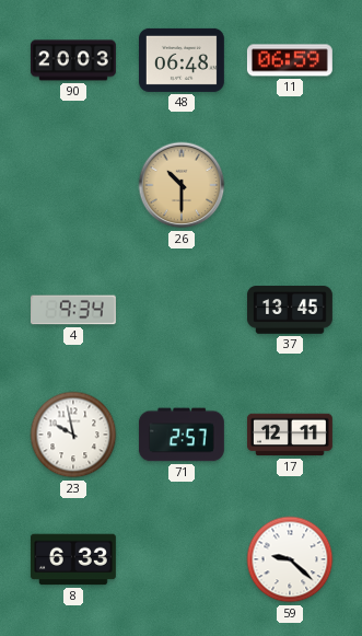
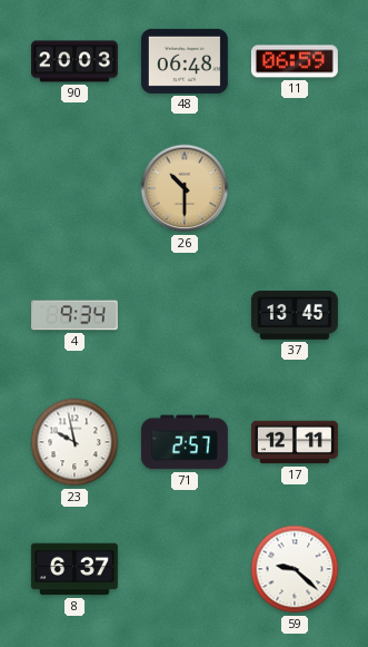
8: 6:33 -> 6:37
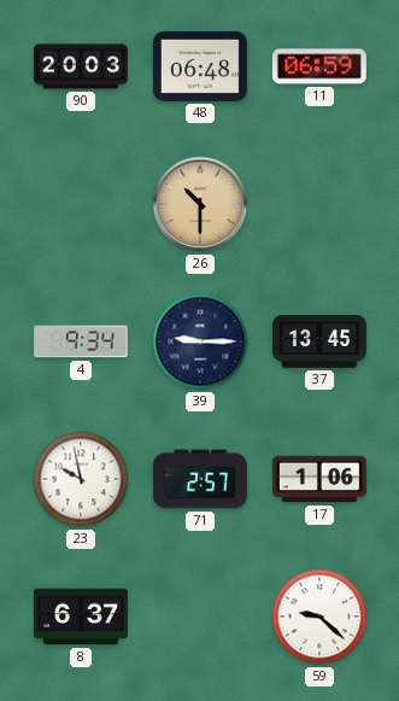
39: none -> 9:15
17: 12:11 -> 1:06
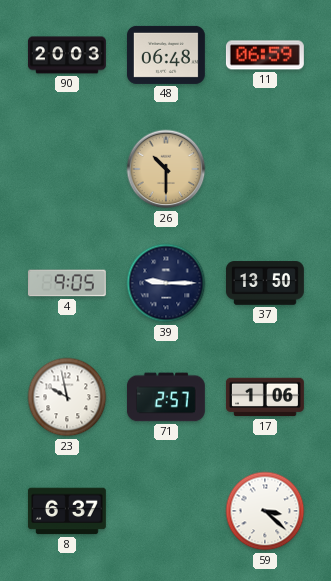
4: 9:34 -> 9:05
37: 13:45 -> 13:50
59: 9:22 -> 3:22
